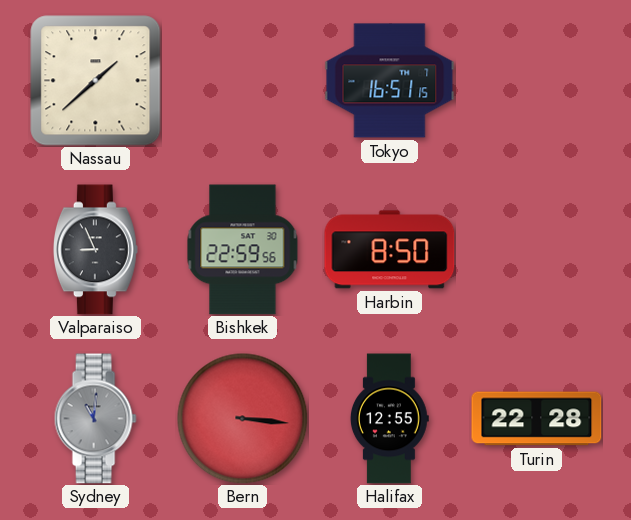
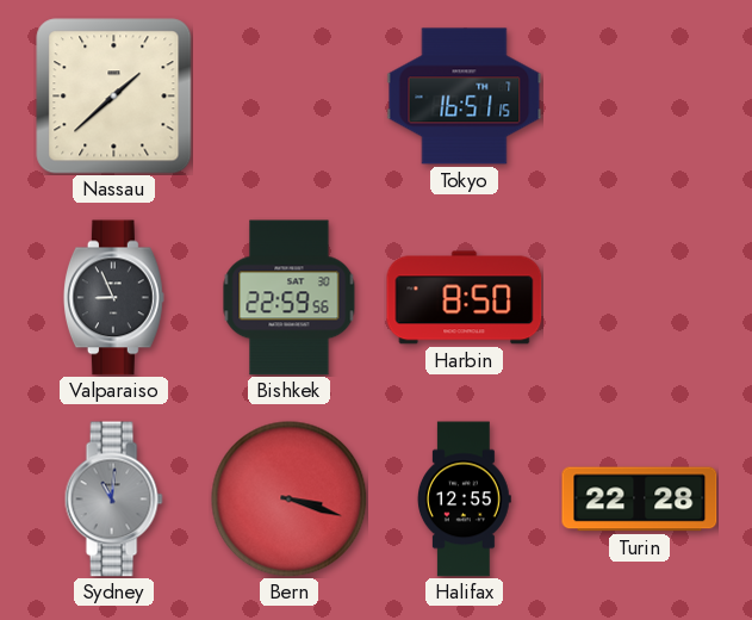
Bern: 3:16 -> 3:18
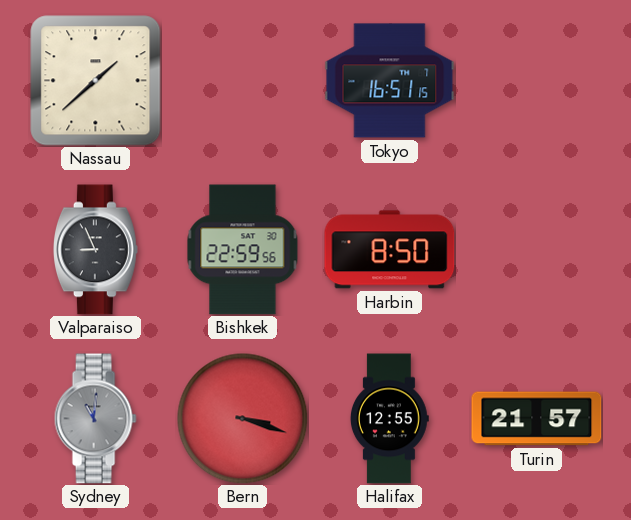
Turin: 22:28 -> 21:57
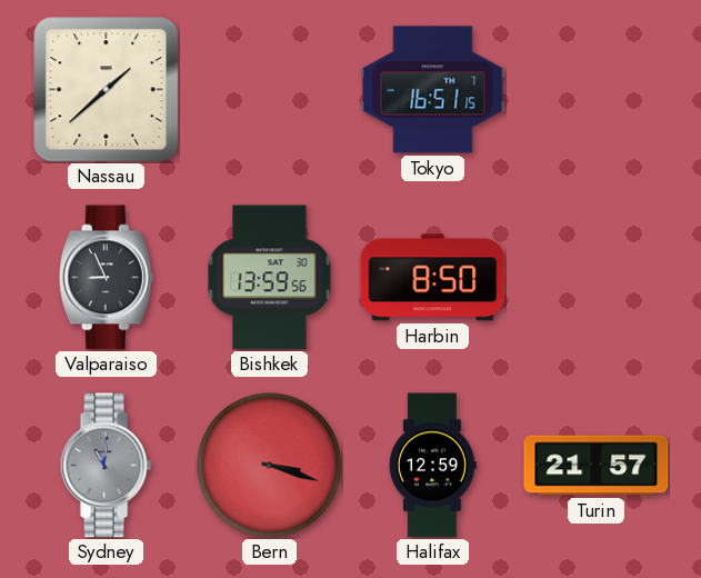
Bishkek: 22:59 -> 13:59
Halifax: 12:55 -> 12:59
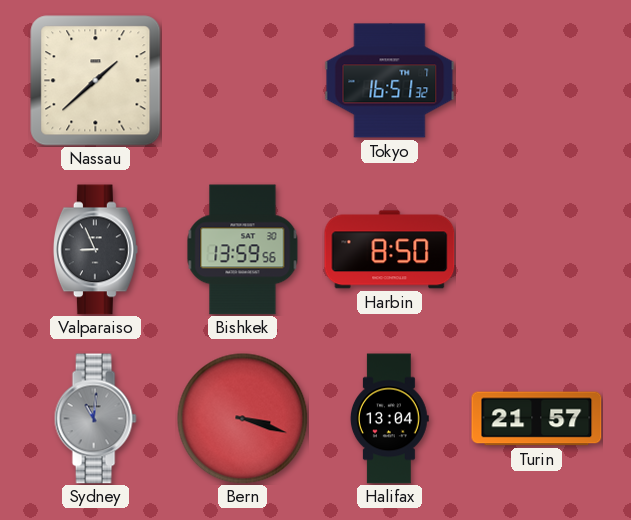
Tokyo: 16:51:15 -> 16:51:32
Halifax: 12:59 -> 13:04
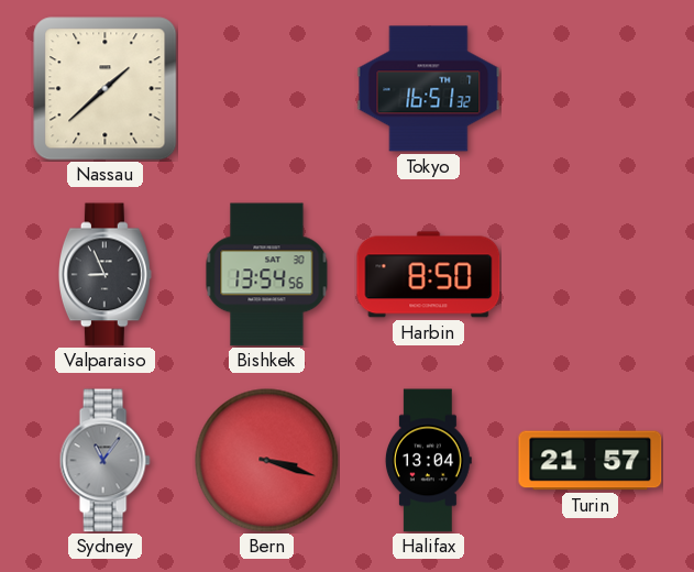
Bishkek: 13:59 -> 13:54
Sydney: 11:01 -> 11:06
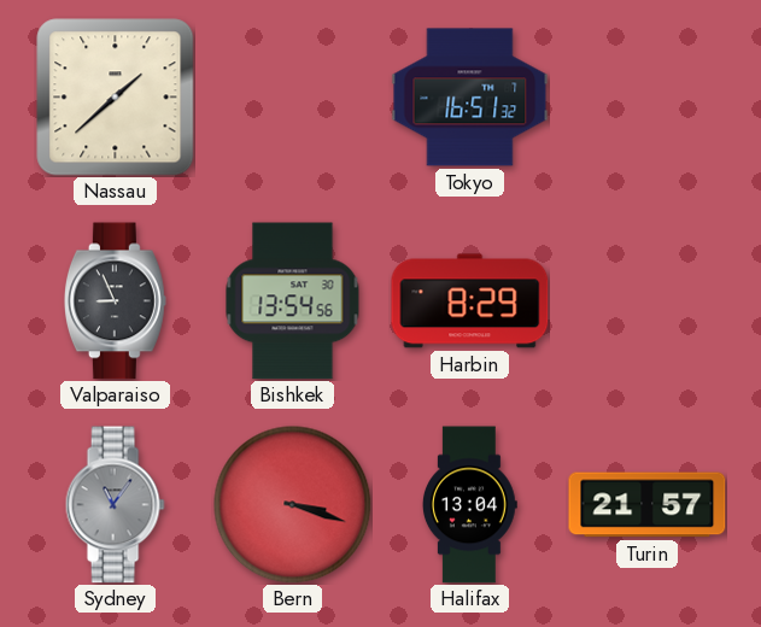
Harbin: 8:50 -> 8:29
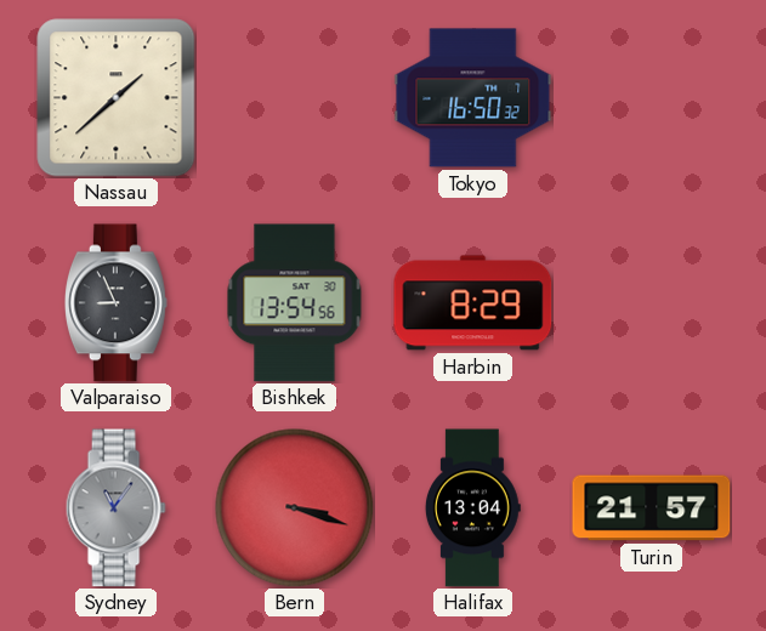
Tokyo: 16:51 -> 16:50
